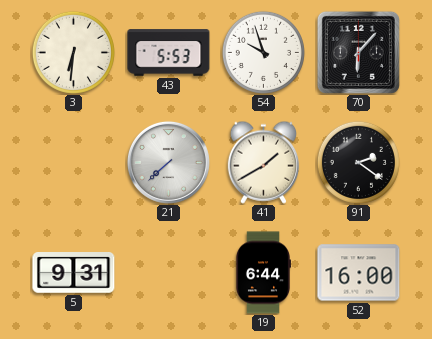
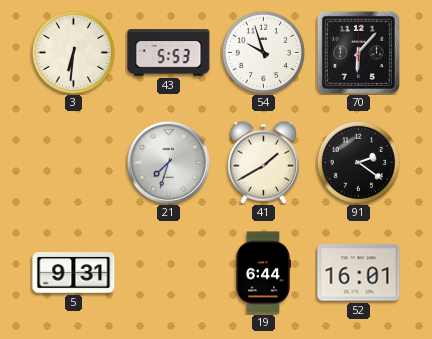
21: 7:38 -> 7:33
52: 16:00 -> 16:01
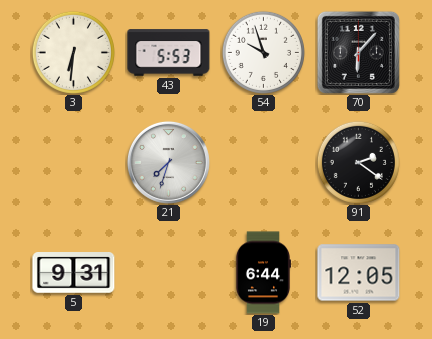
41: 1:40 -> none
52: 16:01 -> 12:05
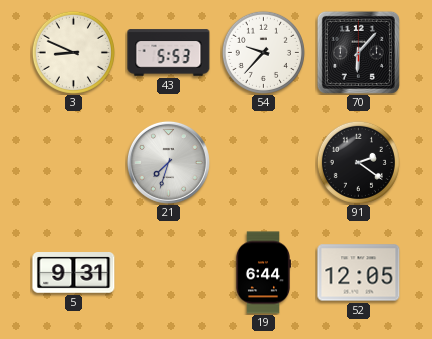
3: 6:31 -> 8:49
54: 9:57 -> 9:37
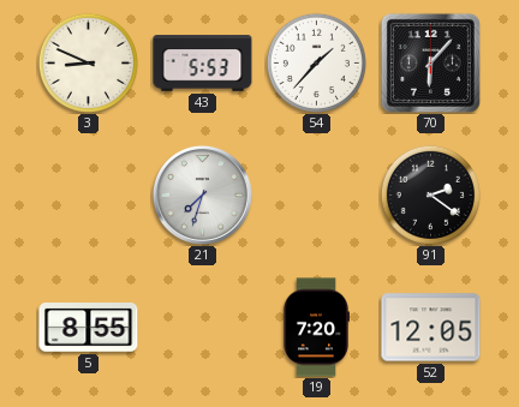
54: 9:37 -> 1:37
5: 9:31 -> 8:55
19: 6:44 -> 7:20
